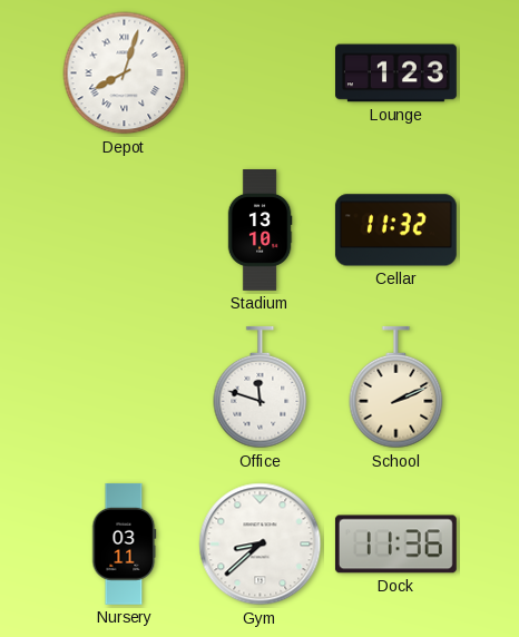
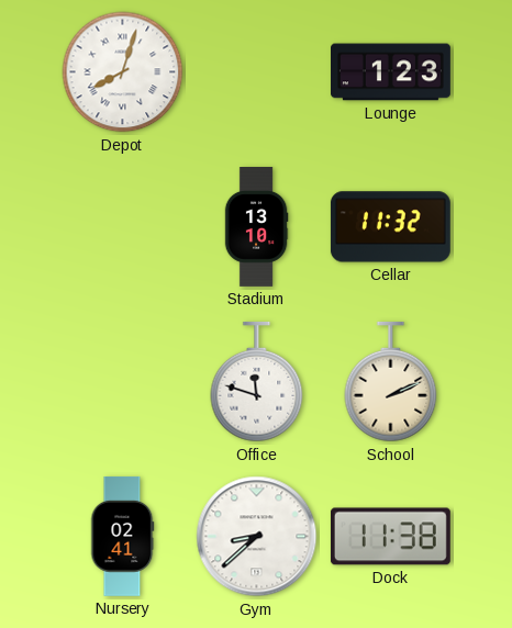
Nursery: 03:11 -> 02:41
Dock: 11:36 -> 11:38
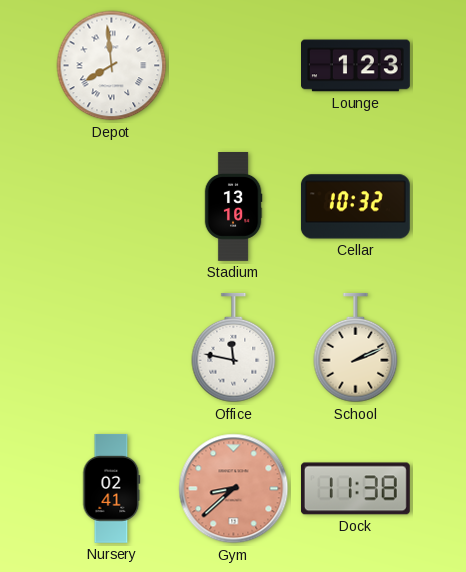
Depot: 8:03 -> 7:59
Cellar: 11:32 -> 10:32
Office: 11:48 -> 11:47
Gym dial: white -> salmon
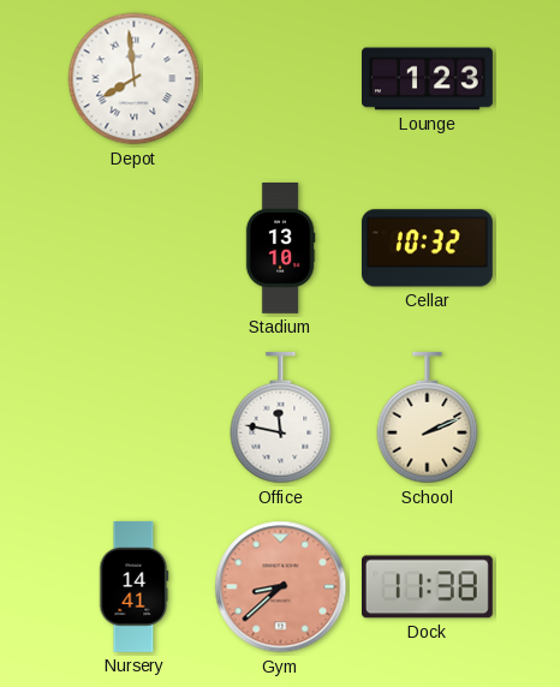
Nursery: 02:41 -> 14:41
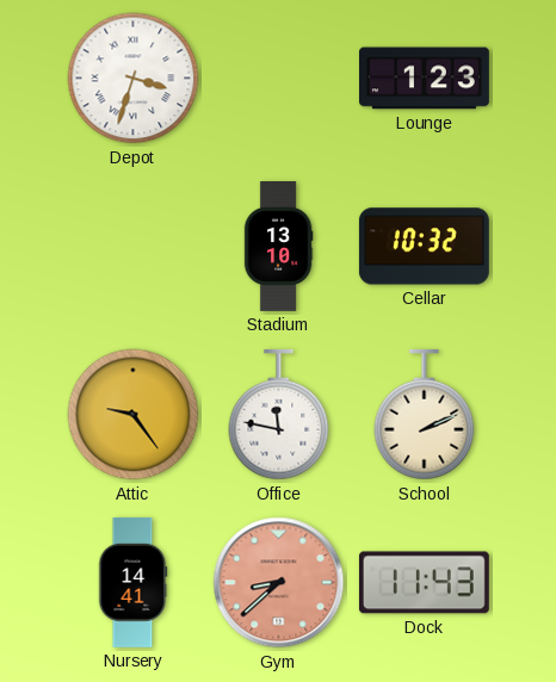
Depot: 7:59 -> 3:33
Attic: none -> 9:24
Dock: 11:38 -> 11:43
